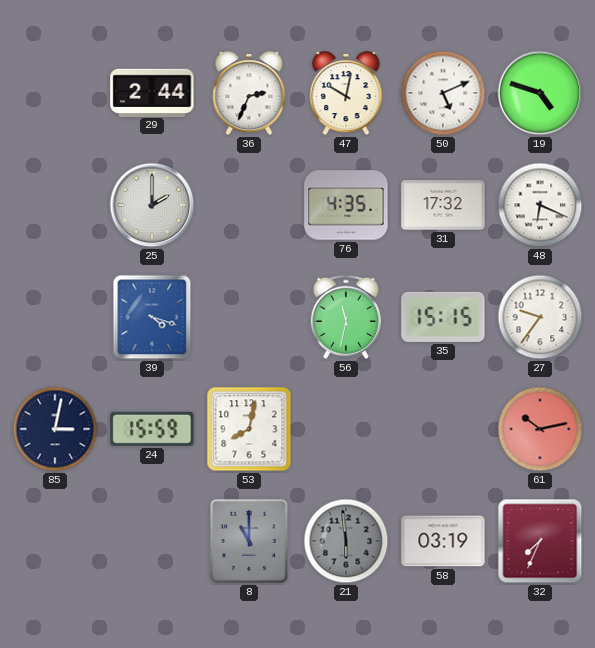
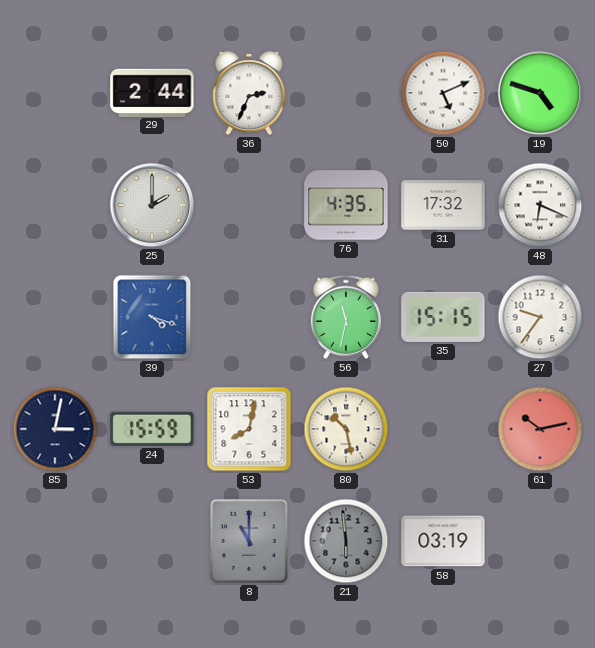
47: 10:02 -> none
80: none -> 10:28
32: 7:34 -> none
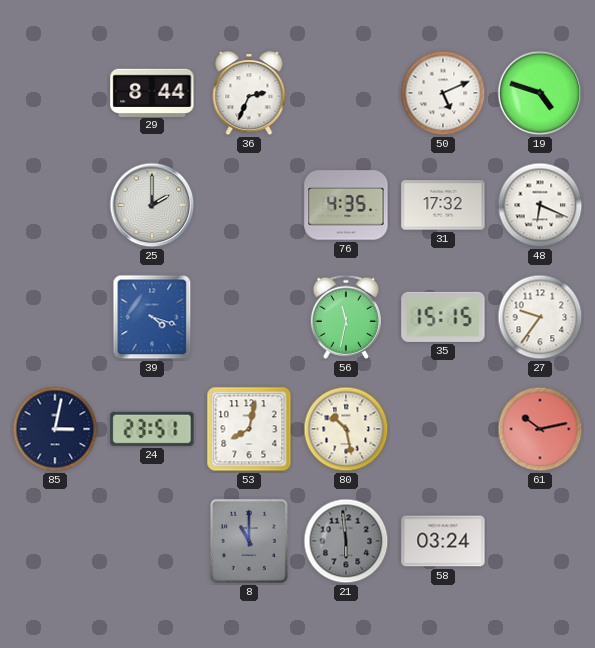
29: 2:44 -> 8:44
24: 15:59 -> 23:51
58: 03:19 -> 03:24
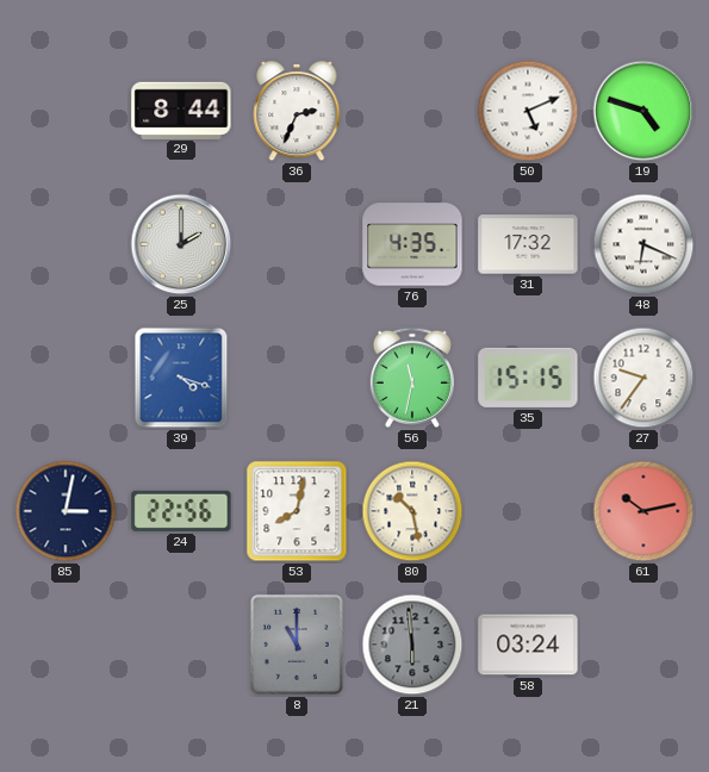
24: 23:51 -> 22:56
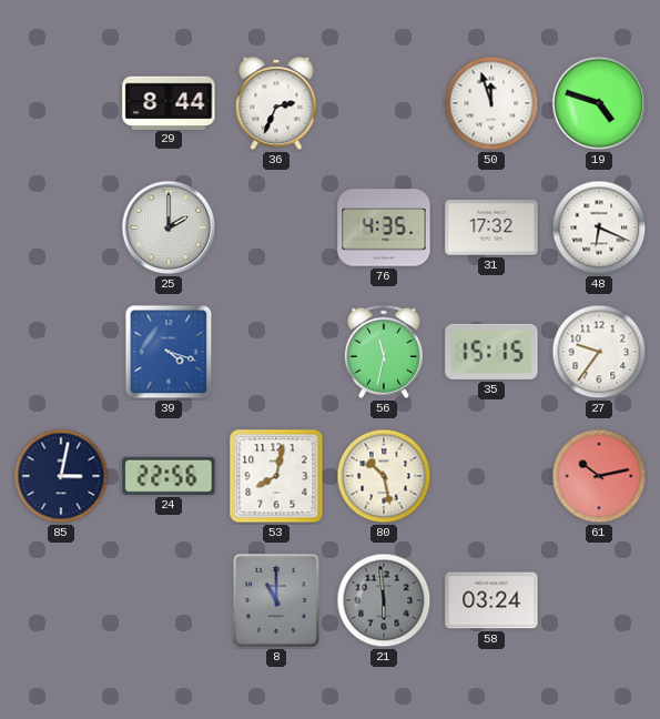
50: 5:11 -> 11:57
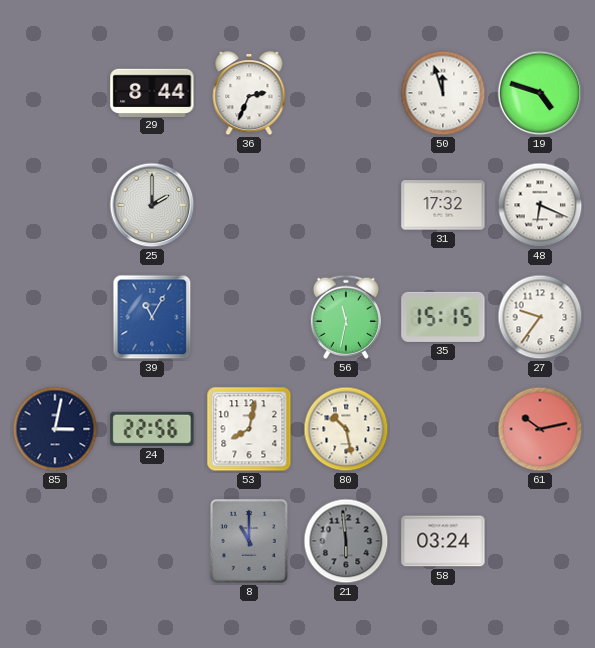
76: 4:35 -> none
39: 4:18 -> 11:05
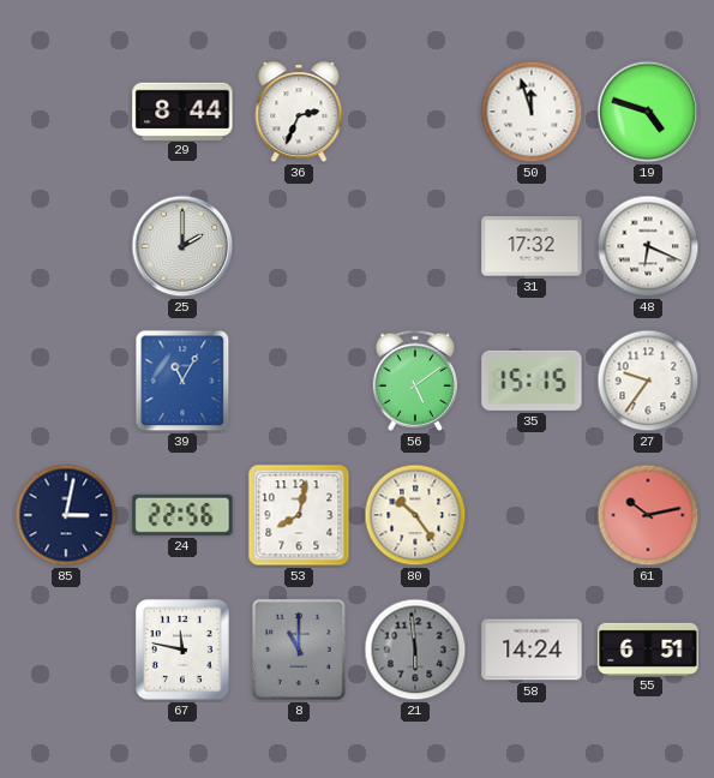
56: 11:32 -> 5:09
80: 10:28 -> 10:24
67: none -> 11:47
58: 03:24 -> 14:24
55: none -> 6:51
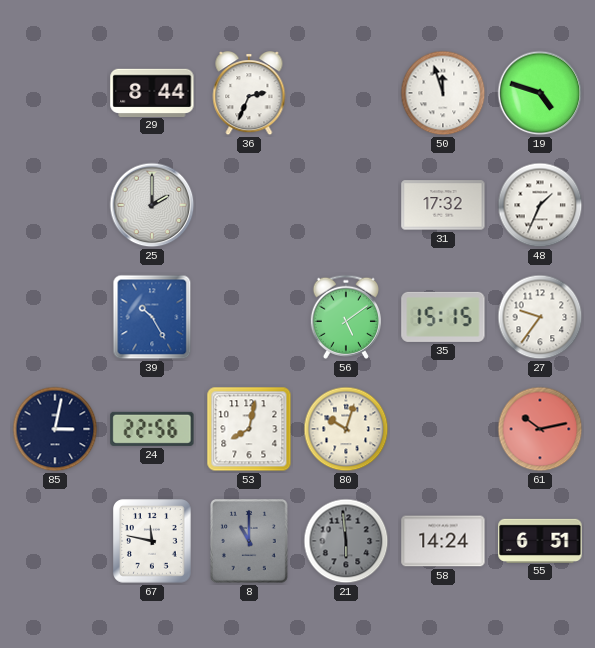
48: 6:19 -> 1:34
39: 11:05 -> 10:25
80: 10:24 -> 10:03
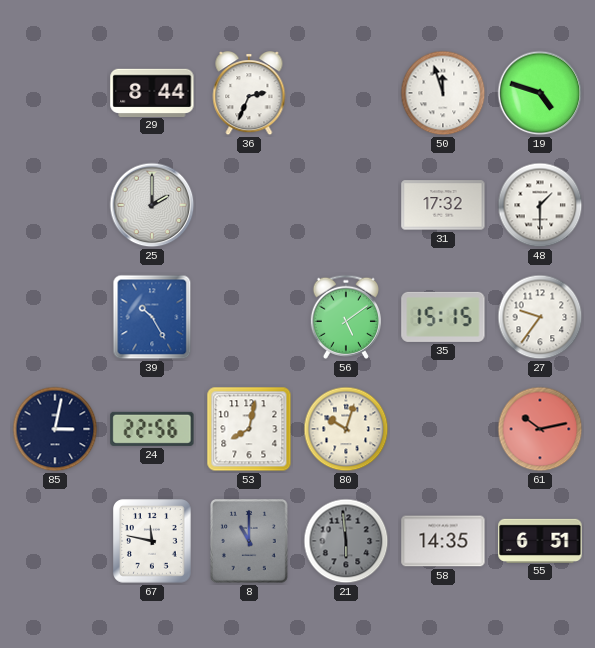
48: 1:34 -> 1:30
58: 14:24 -> 14:35
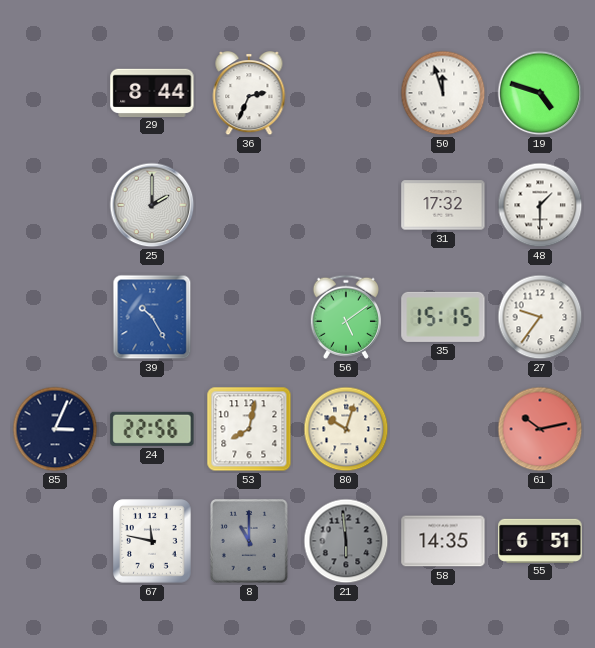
85: 3:02 -> 3:04
